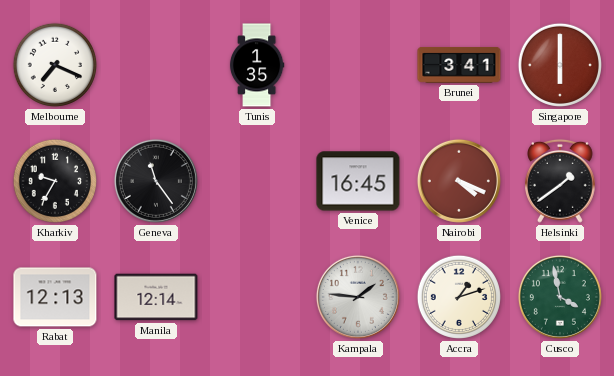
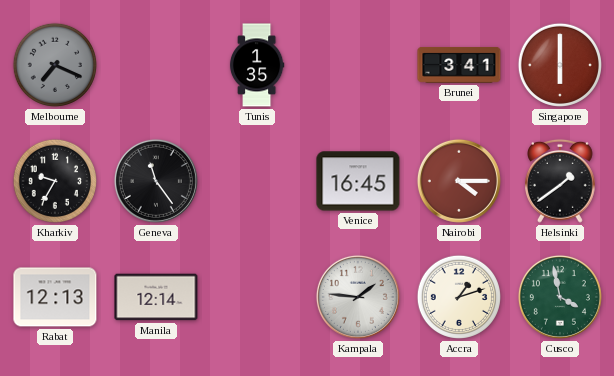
Melbourne dial: white -> grey
Nairobi: 4:19 -> 4:15
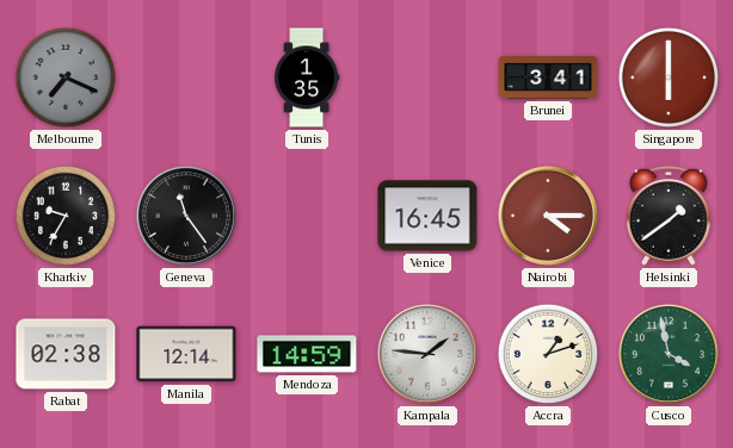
Rabat: 12:13 -> 02:38
Mendoza: none -> 14:59
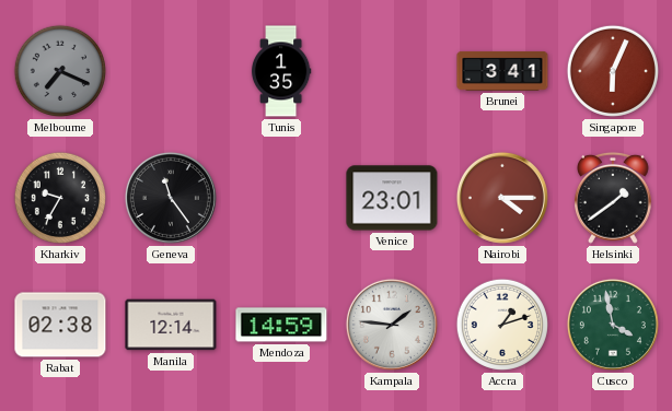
Singapore: 6:00 -> 6:04
Venice: 16:45 -> 23:01
